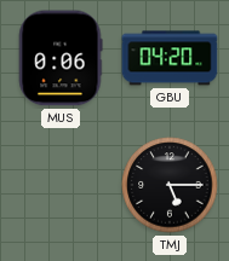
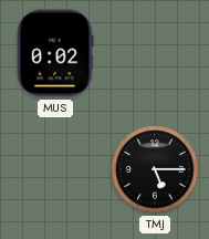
MUS: 0:06 -> 0:02
GBU: 04:20 -> none
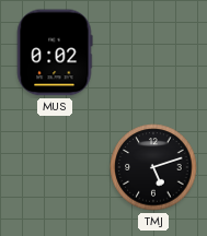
TMJ: 5:15 -> 5:12
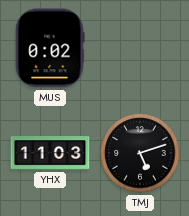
YHX: none -> 11:03
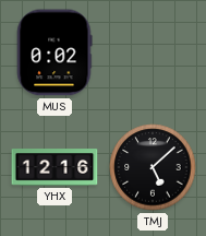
YHX: 11:03 -> 12:16
TMJ: 5:12 -> 5:08
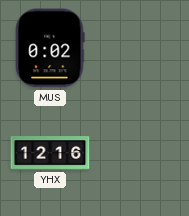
TMJ: 5:08 -> none
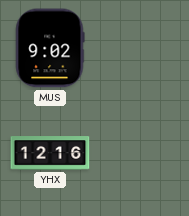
MUS: 0:02 -> 9:02
